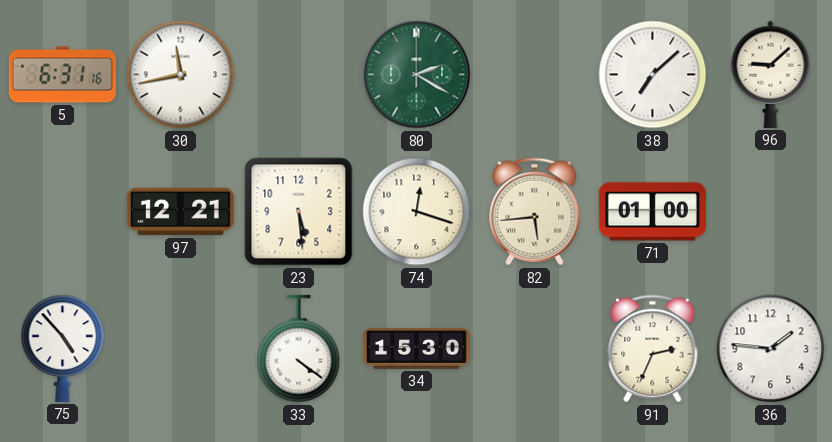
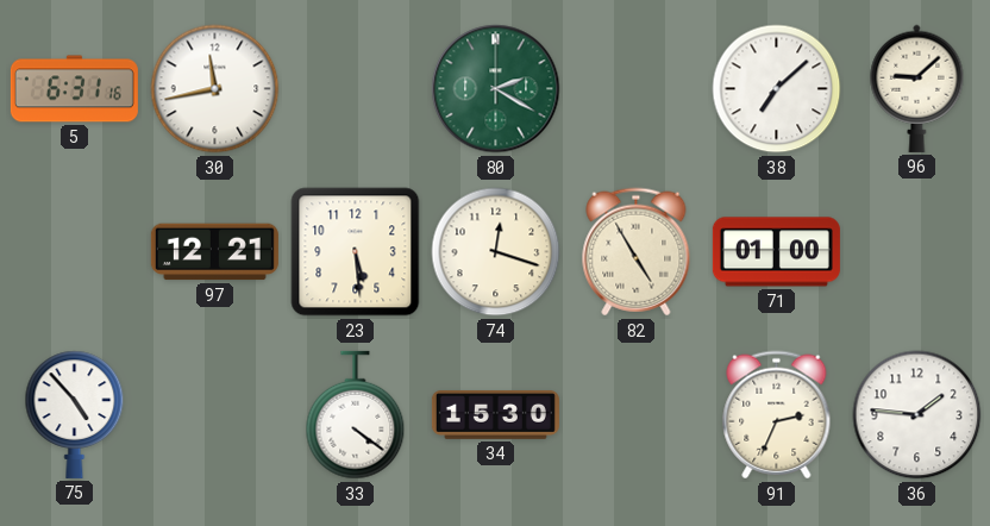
82: 5:44 -> 4:55
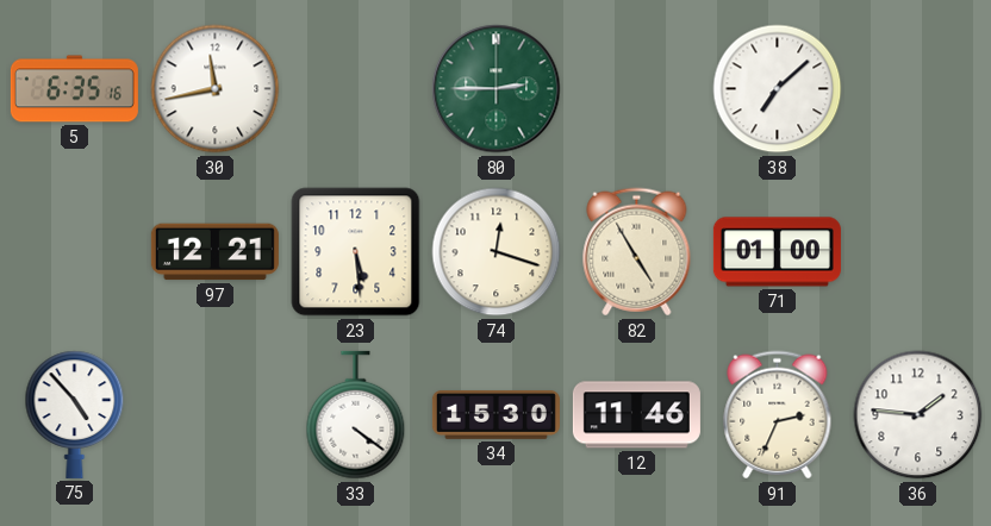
5: 6:31 -> 6:35
80: 2:20 -> 2:45
96: 9:08 -> none
12: none -> 11:46
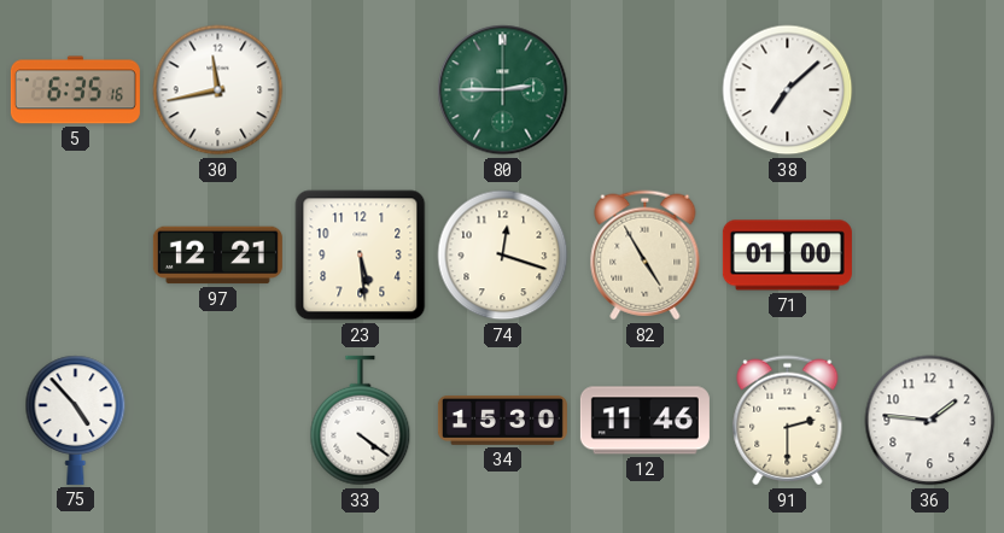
91: 2:34 -> 2:30
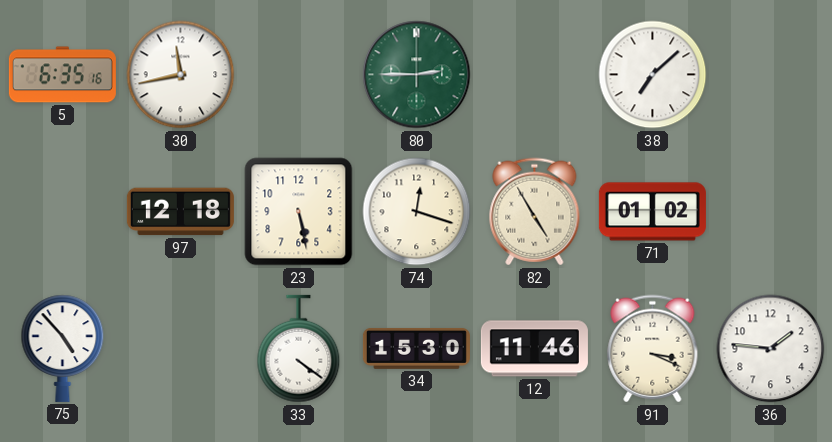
97: 12:21 -> 12:18
23: 5:29 -> 5:28
71: 01:00 -> 01:02
91: 2:30 -> 3:19
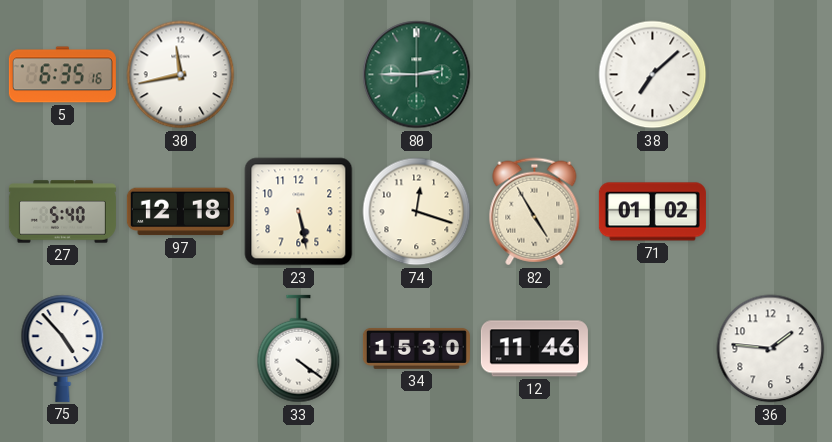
27: none -> 5:40
91: 3:19 -> none
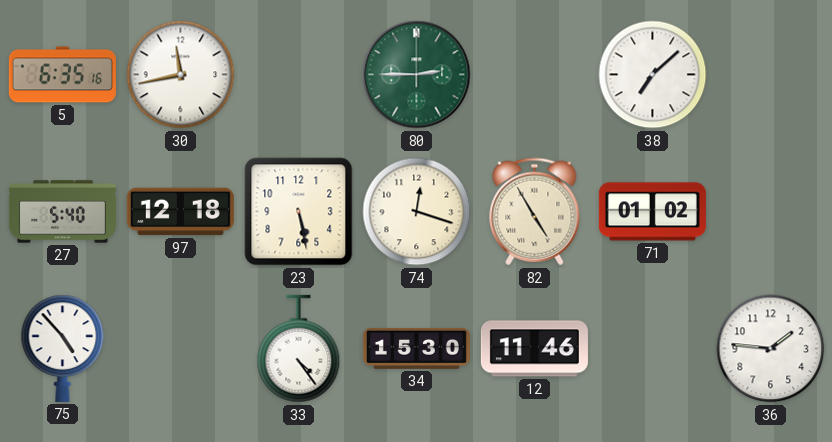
33: 4:21 -> 4:24
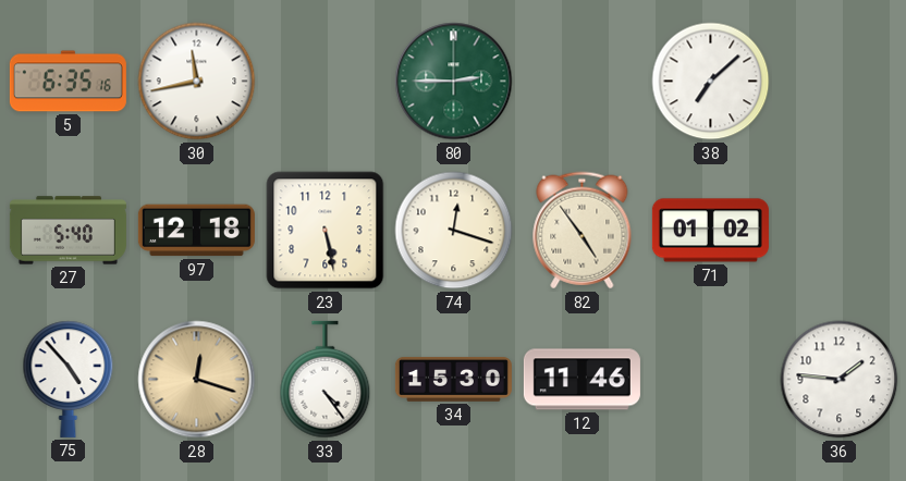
82: 4:55 -> 4:54
28: none -> 12:18
